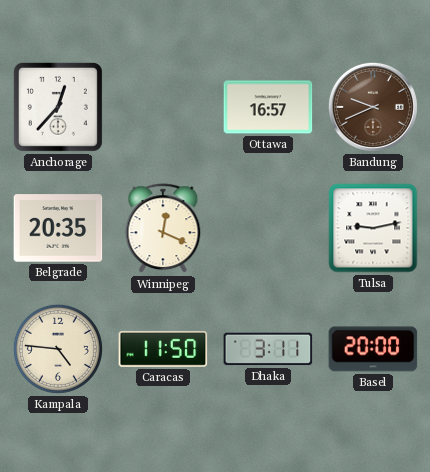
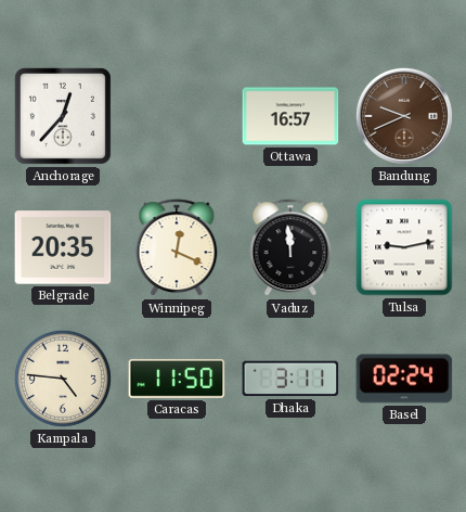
Vaduz: none -> 11:59
Basel: 20:00 -> 02:24
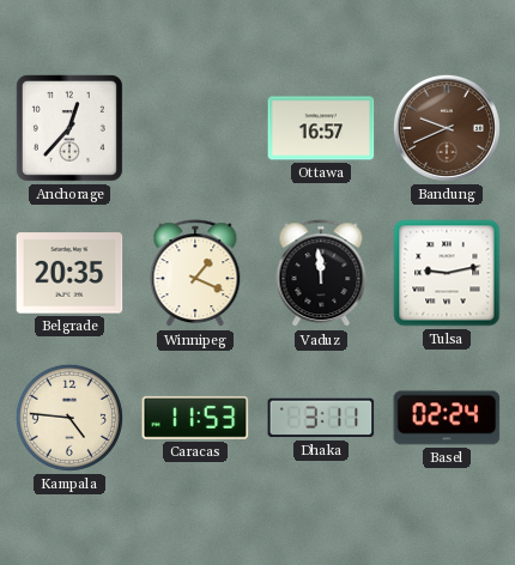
Winnipeg: 12:19 -> 1:19
Caracas: 11:50 -> 11:53
